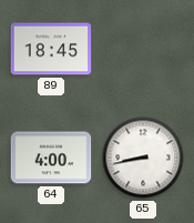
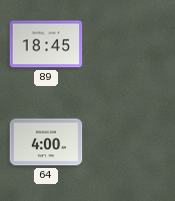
65: 8:43 -> none
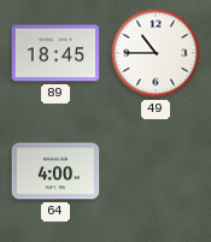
49: none -> 10:45
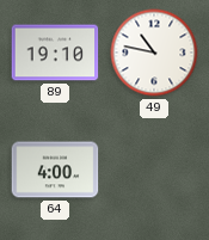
89: 18:45 -> 19:10
49: 10:45 -> 10:47
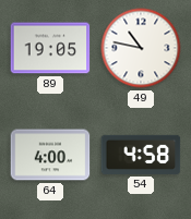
89: 19:10 -> 19:05
54: none -> 4:58
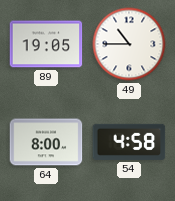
49: 10:47 -> 10:45
64: 4:00 -> 8:00
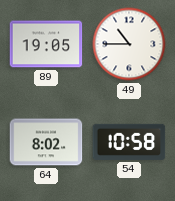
64: 8:00 -> 8:02
54: 4:58 -> 10:58
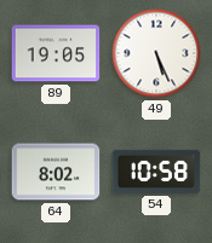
49: 10:45 -> 5:26
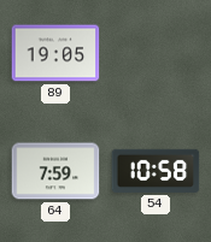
49: 5:26 -> none
64: 8:02 -> 7:59
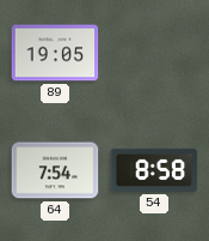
64: 7:59 -> 7:54
54: 10:58 -> 8:58
